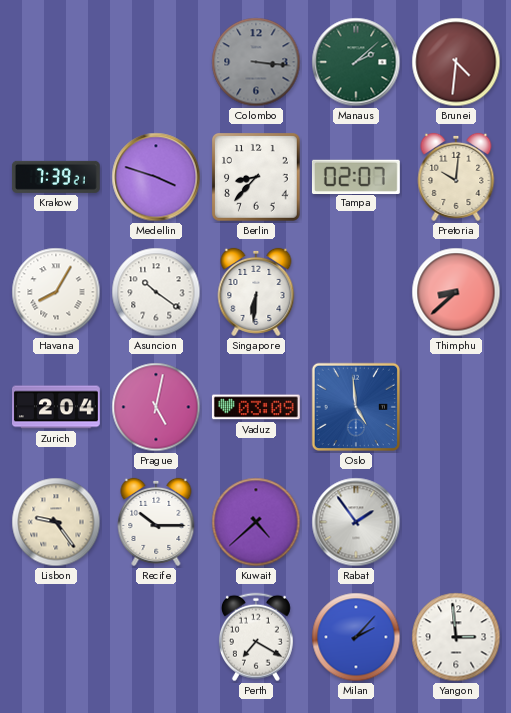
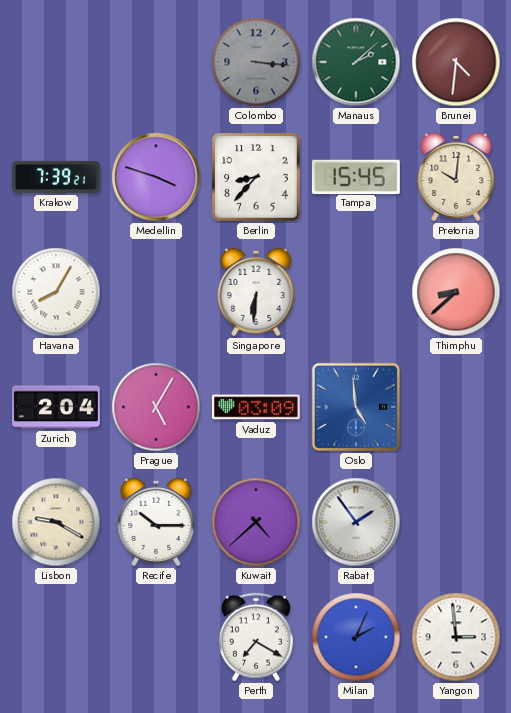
Tampa: 02:07 -> 15:45
Asuncion: 10:21 -> none
Prague: 5:02 -> 5:05
Lisbon: 9:24 -> 9:20
Milan: 2:07 -> 2:04
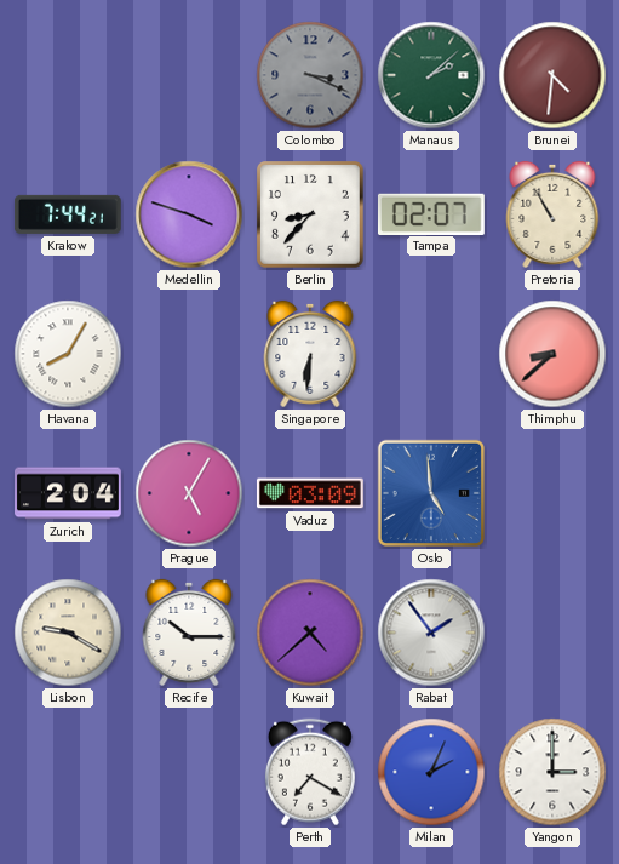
Colombo: 3:16 -> 3:19
Krakow: 7:39 -> 7:44
Tampa: 15:45 -> 02:07
Pretoria: 10:01 -> 10:55
Yangon: 2:59 -> 3:00
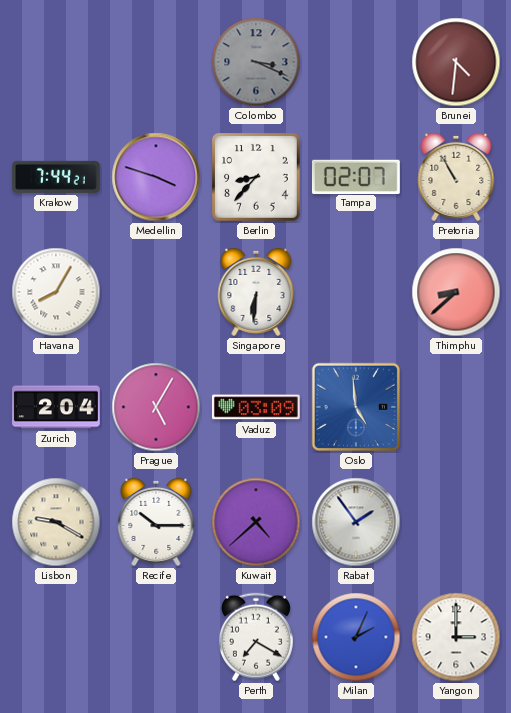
Manaus: 2:08 -> none
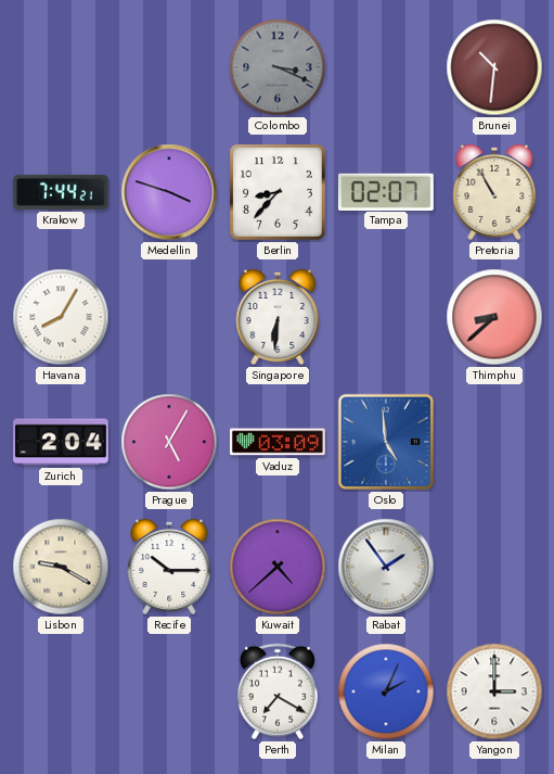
Brunei: 4:31 -> 10:31
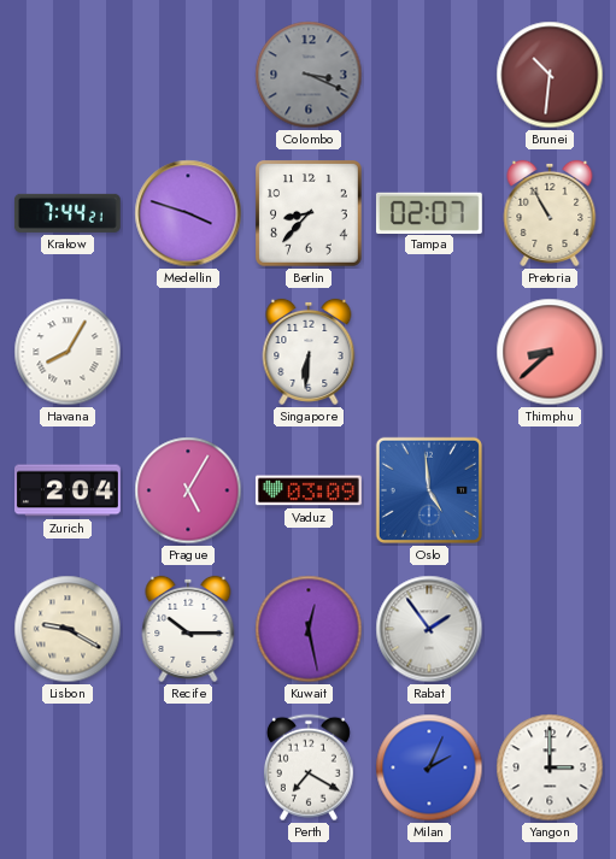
Kuwait: 4:38 -> 12:28
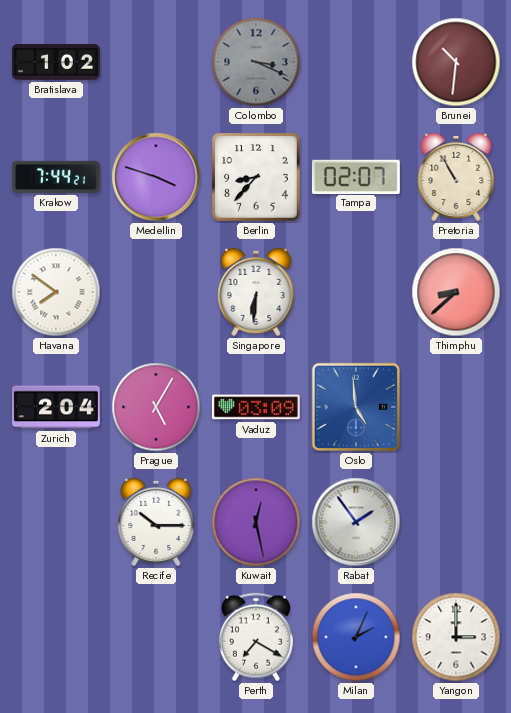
Bratislava: none -> 1:02
Havana: 8:05 -> 7:51
Lisbon: 9:20 -> none
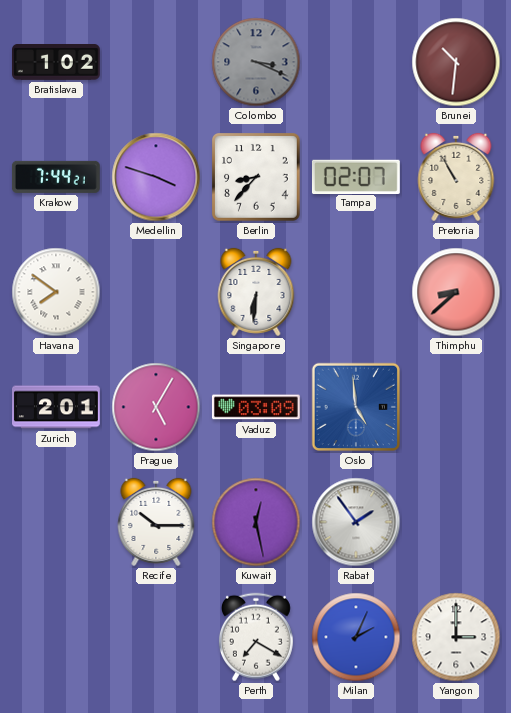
Zurich: 2:04 -> 2:01
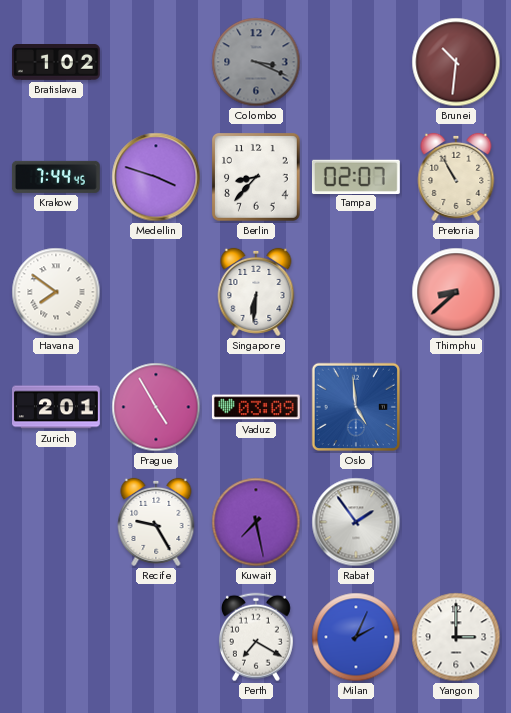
Krakow: 7:44:21 -> 7:44:45
Prague: 5:05 -> 4:55
Recife: 10:15 -> 9:25
Kuwait: 12:28 -> 7:28
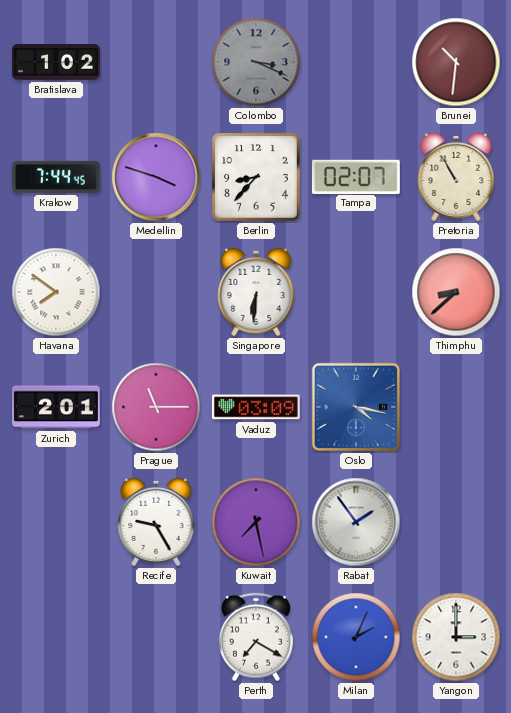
Prague: 4:55 -> 11:15
Oslo: 4:59 -> 4:17
